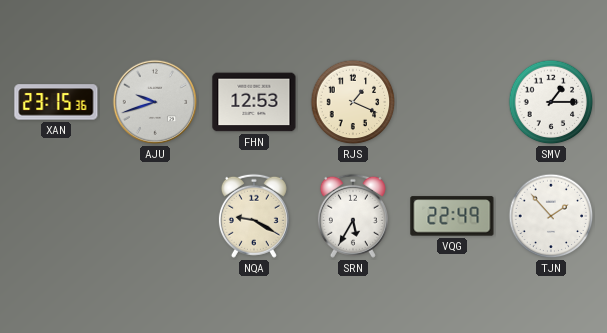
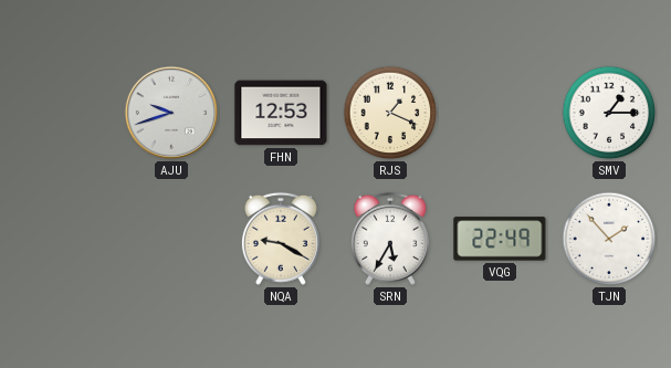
XAN: 23:15 -> none
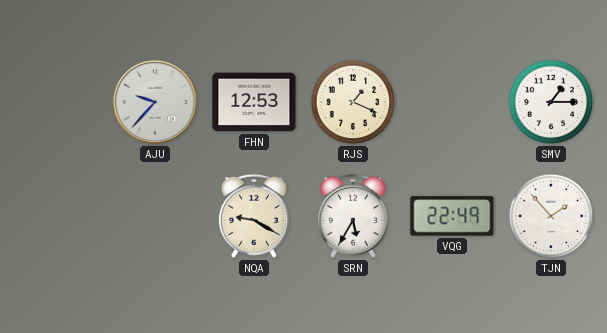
AJU: 9:42 -> 9:37
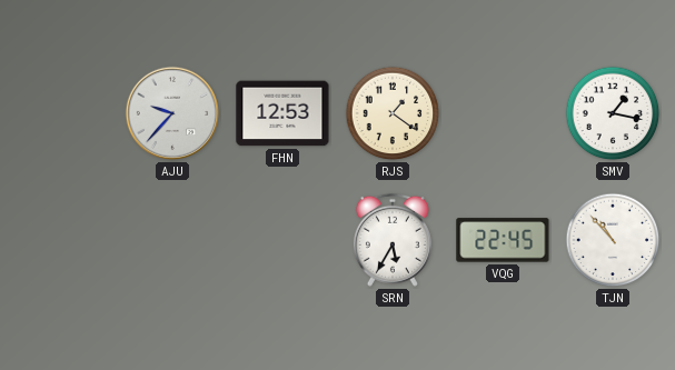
RJS: 1:19 -> 1:21
SMV: 1:15 -> 1:17
NQA: 9:20 -> none
VQG: 22:49 -> 22:45
TJN: 1:53 -> 10:53
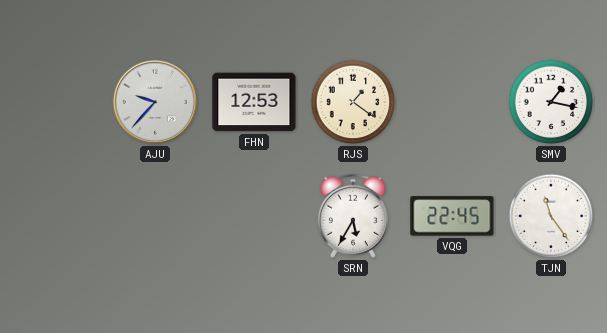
TJN: 10:53 -> 11:24
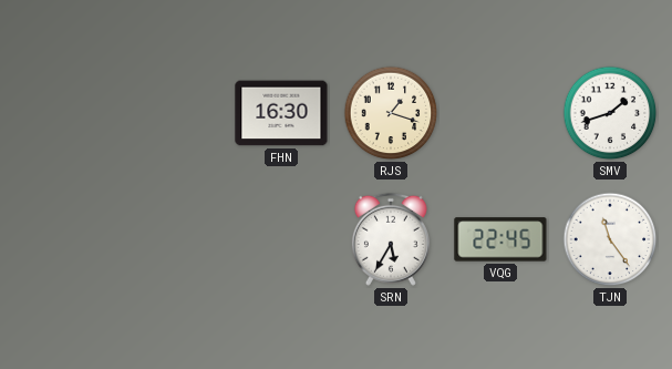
AJU: 9:37 -> none
FHN: 12:53 -> 16:30
RJS: 1:21 -> 1:18
SMV: 1:17 -> 1:42
